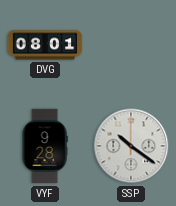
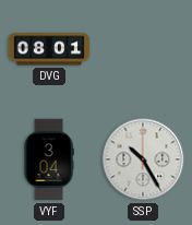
VYF: 9:28 -> 3:04
SSP: 10:21 -> 10:25
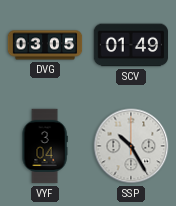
DVG: 08:01 -> 03:05
SCV: none -> 01:49
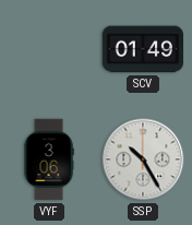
DVG: 03:05 -> none
VYF: 3:04 -> 3:06
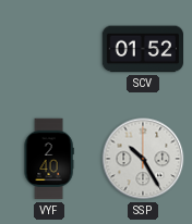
SCV: 01:49 -> 01:52
VYF: 3:06 -> 2:40
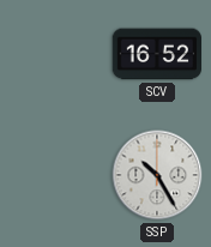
SCV: 01:52 -> 16:52
VYF: 2:40 -> none
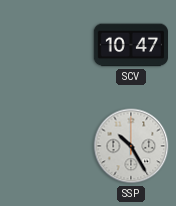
SCV: 16:52 -> 10:47
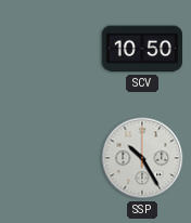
SCV: 10:47 -> 10:50
